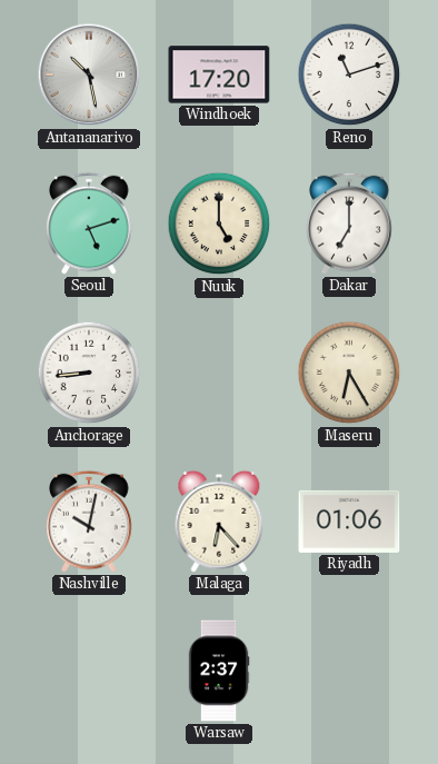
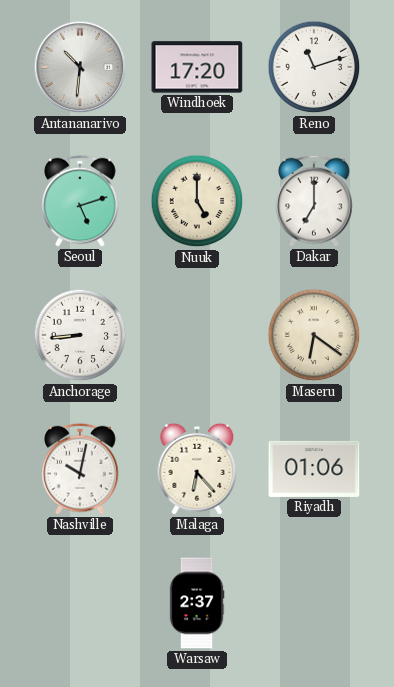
Antananarivo: 10:28 -> 10:31
Maseru: 6:25 -> 6:21
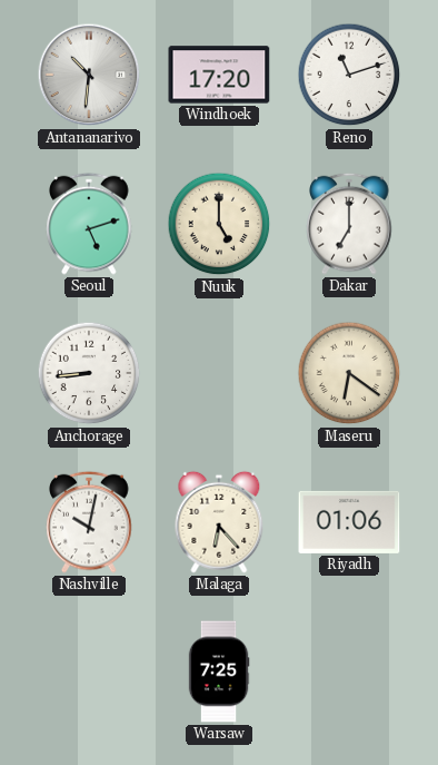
Warsaw: 2:37 -> 7:25
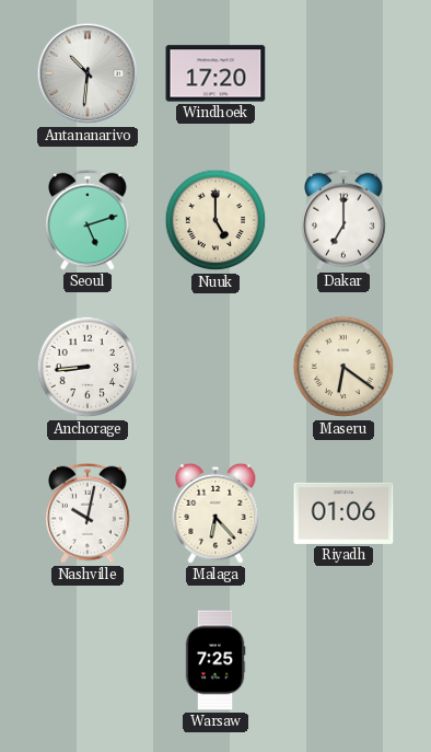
Reno: 11:12 -> none
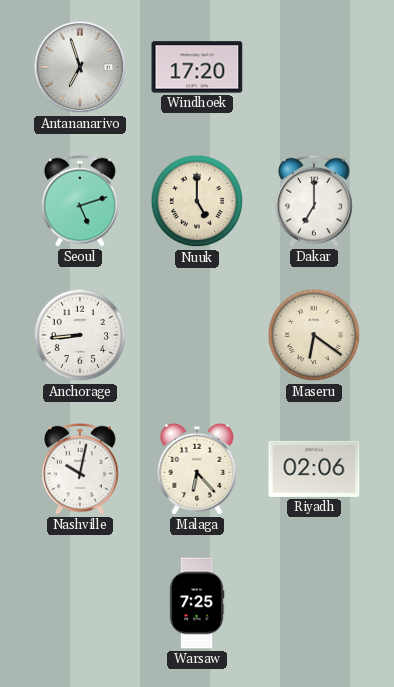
Antananarivo: 10:31 -> 6:57
Riyadh: 01:06 -> 02:06
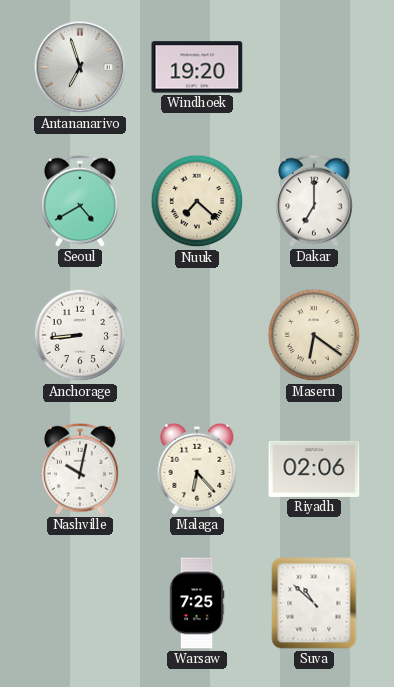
Windhoek: 17:20 -> 19:20
Seoul: 5:12 -> 4:40
Nuuk: 5:00 -> 7:22
Suva: none -> 10:52
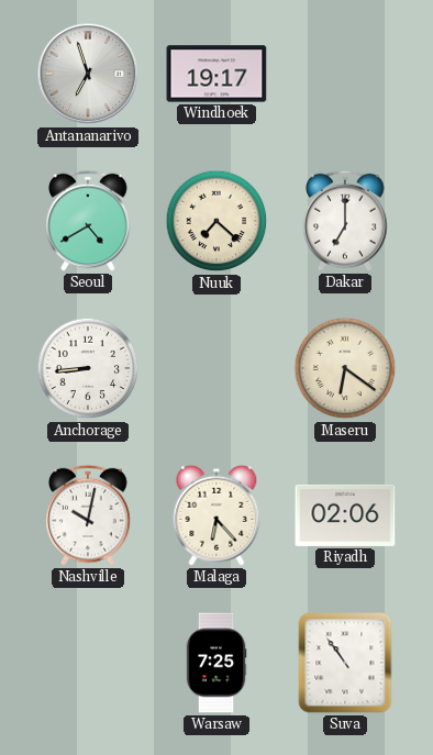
Windhoek: 19:20 -> 19:17
Suva: 10:52 -> 10:54
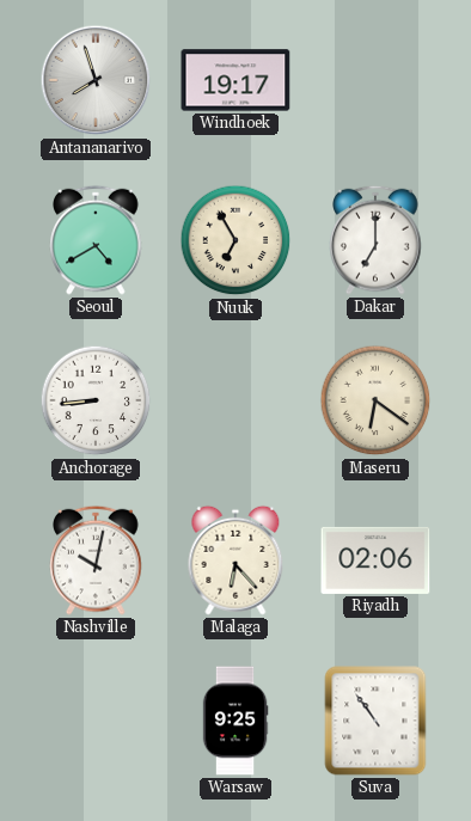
Antananarivo: 6:57 -> 7:57
Nuuk: 7:22 -> 6:55
Warsaw: 7:25 -> 9:25
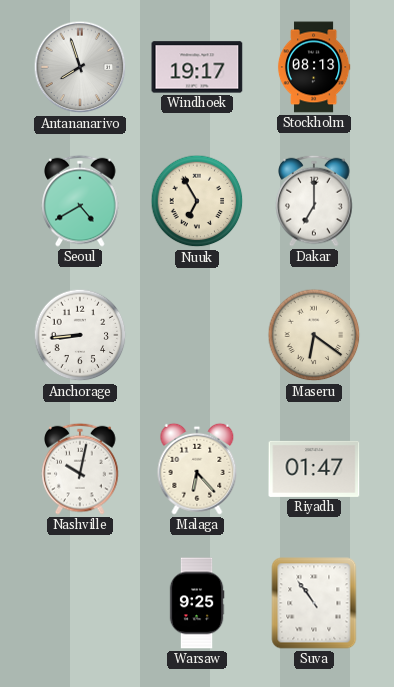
Stockholm: none -> 08:13
Riyadh: 02:06 -> 01:47
